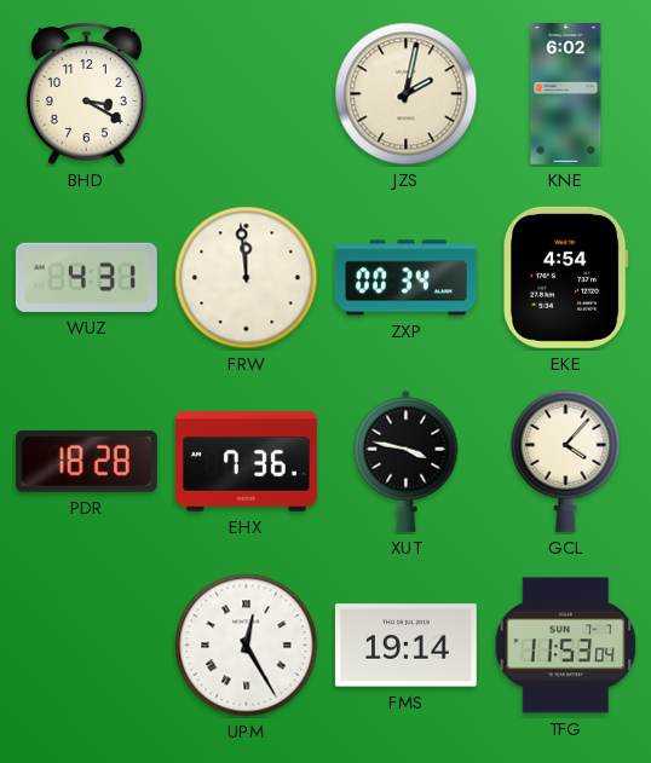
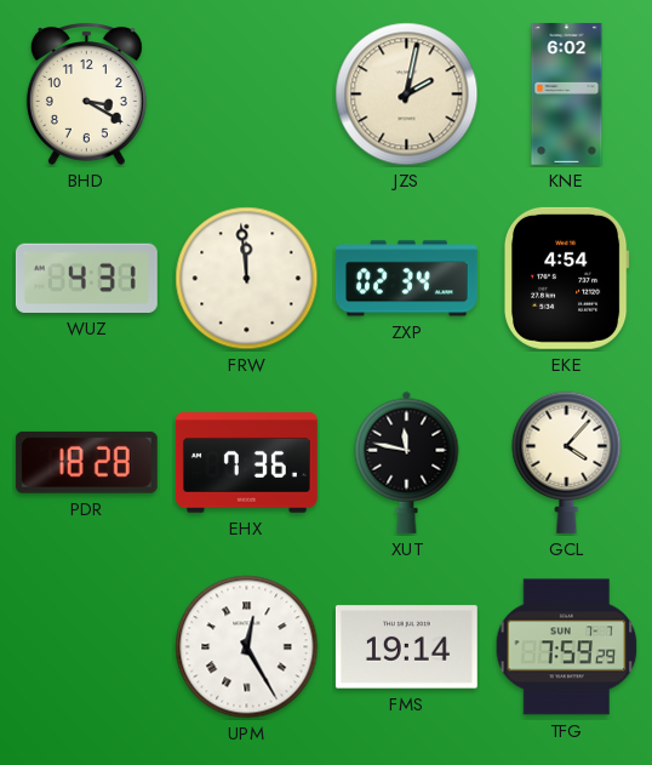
ZXP: 00:34 -> 02:34
XUT: 3:47 -> 11:47
TFG: 11:53 -> 7:59
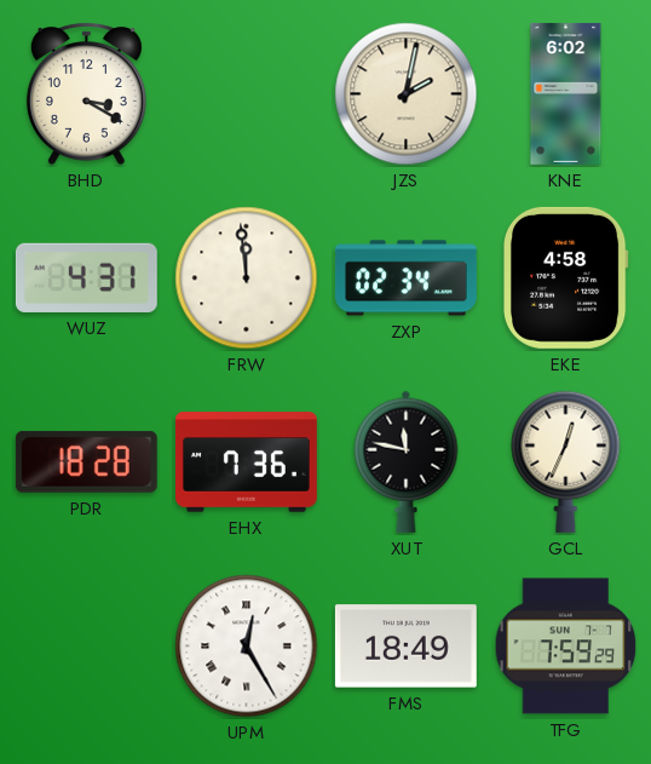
EKE: 4:54 -> 4:58
GCL: 4:07 -> 12:34
FMS: 19:14 -> 18:49
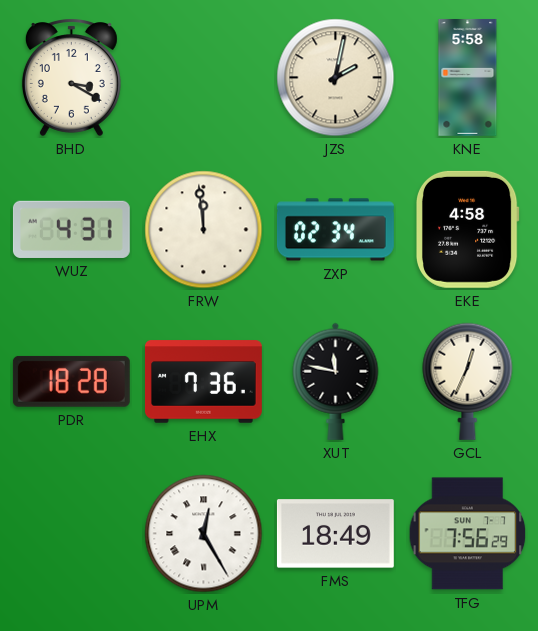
KNE: 6:02 -> 5:58
TFG: 7:59 -> 7:56
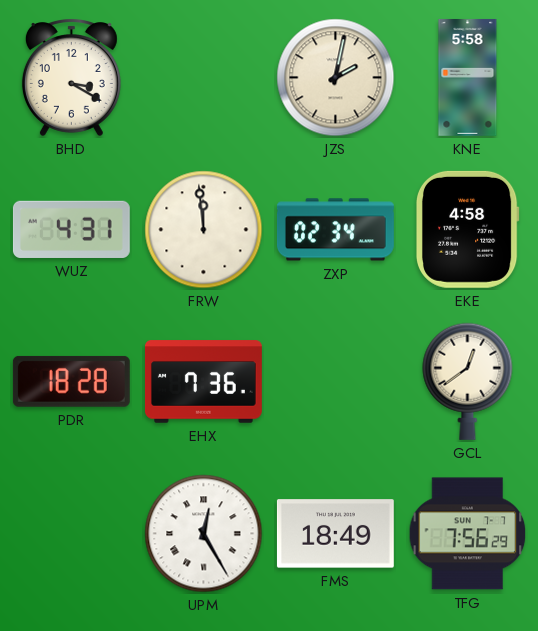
XUT: 11:47 -> none
GCL: 12:34 -> 12:39
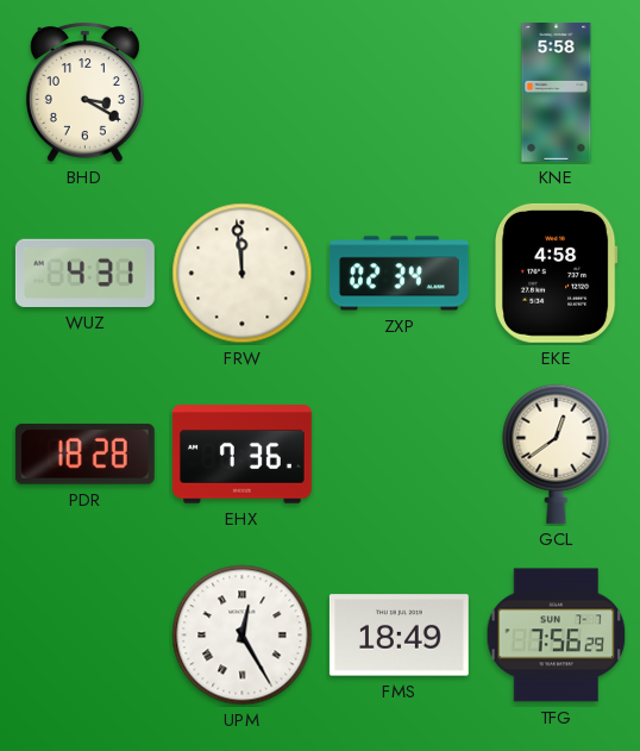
JZS: 2:02 -> none
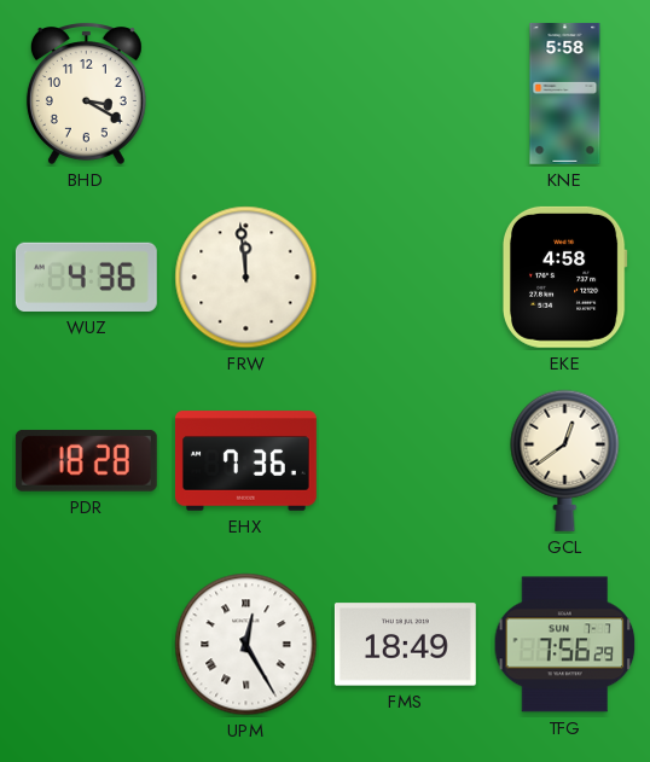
WUZ: 4:31 -> 4:36
ZXP: 02:34 -> none
